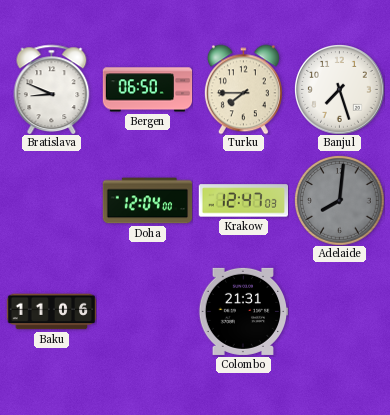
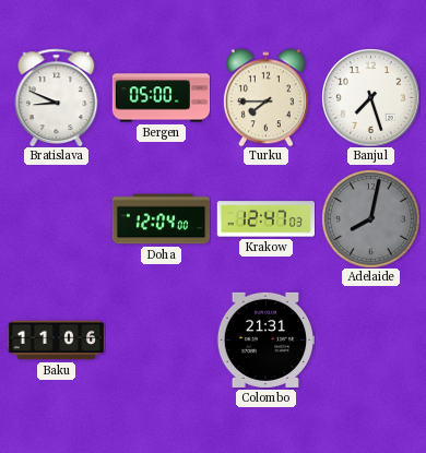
Bergen: 06:50 -> 05:00
Adelaide: 8:01 -> 8:02
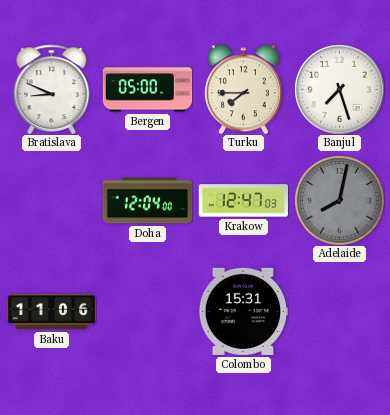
Colombo: 21:31 -> 15:31
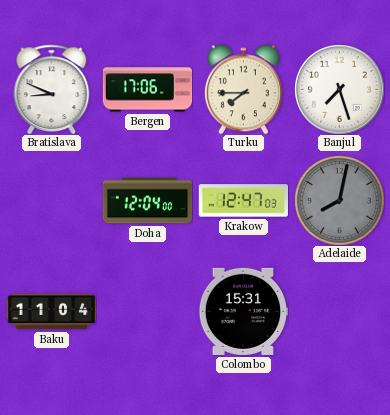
Bergen: 05:00 -> 17:06
Baku: 11:06 -> 11:04
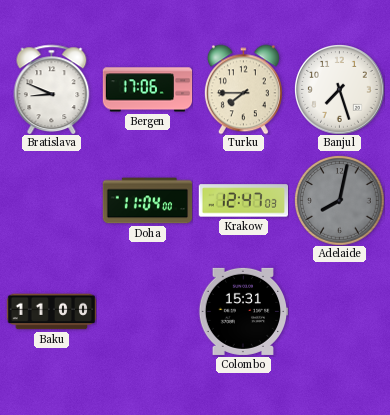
Doha: 12:04 -> 11:04
Baku: 11:04 -> 11:00
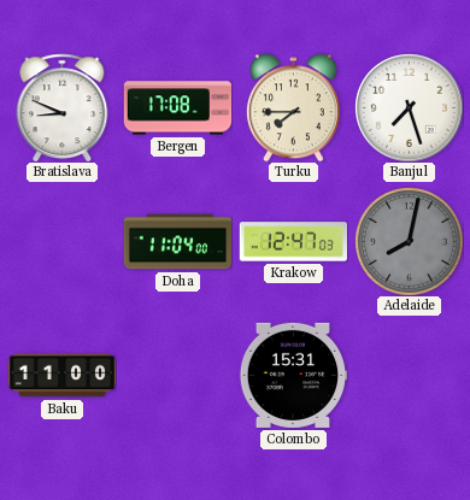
Bergen: 17:06 -> 17:08
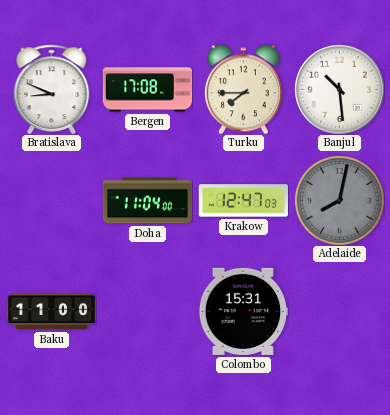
Banjul: 7:27 -> 10:29
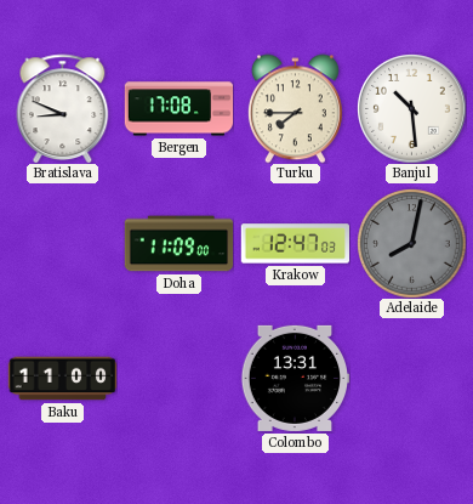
Doha: 11:04 -> 11:09
Colombo: 15:31 -> 13:31
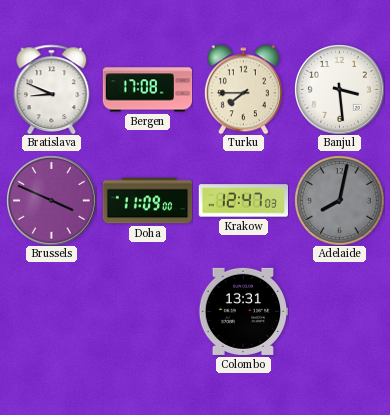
Banjul: 10:29 -> 3:29
Brussels: none -> 3:49
Baku: 11:00 -> none
